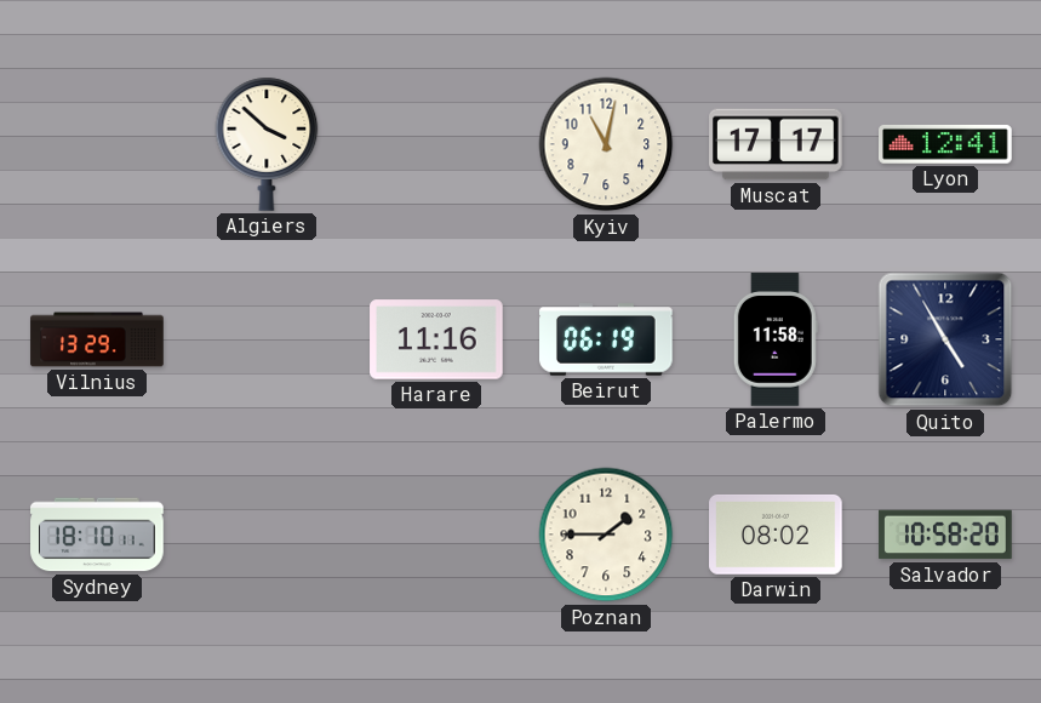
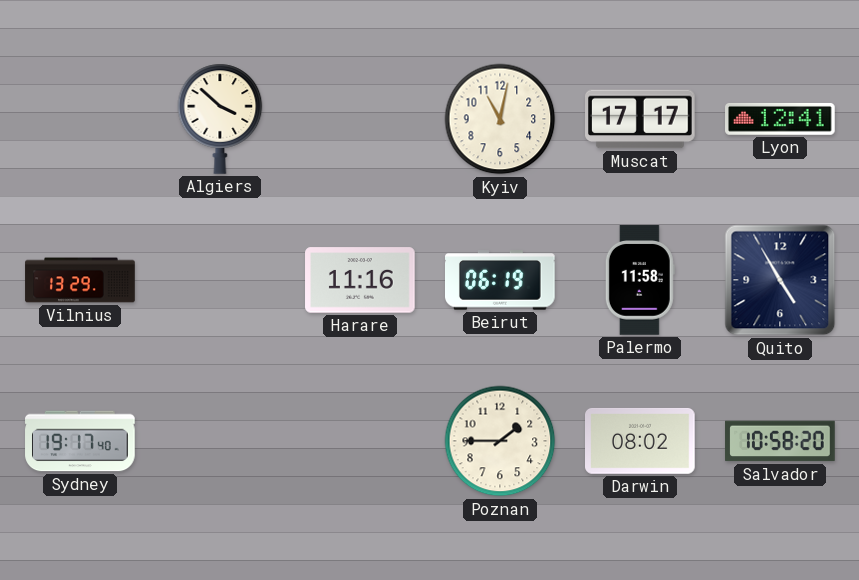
Sydney: 18:10 -> 19:17
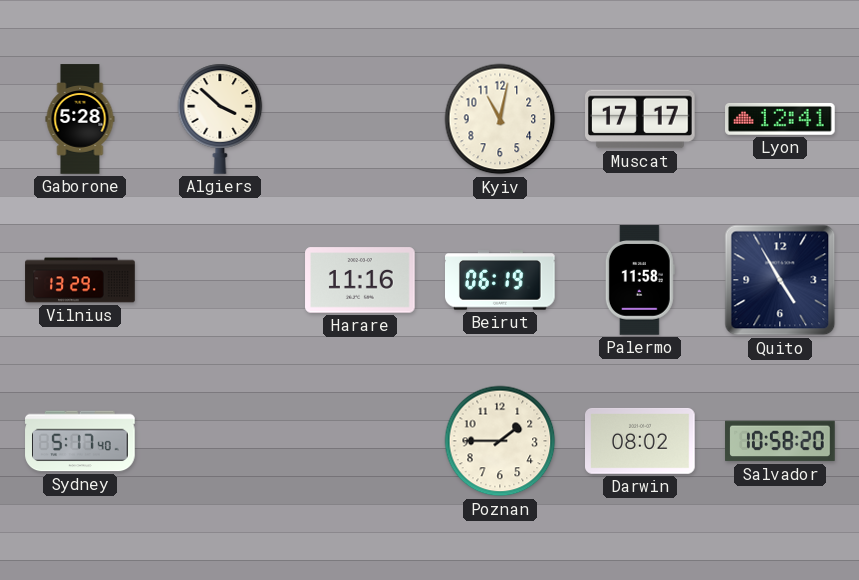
Gaborone: none -> 5:28
Sydney: 19:17 -> 5:17
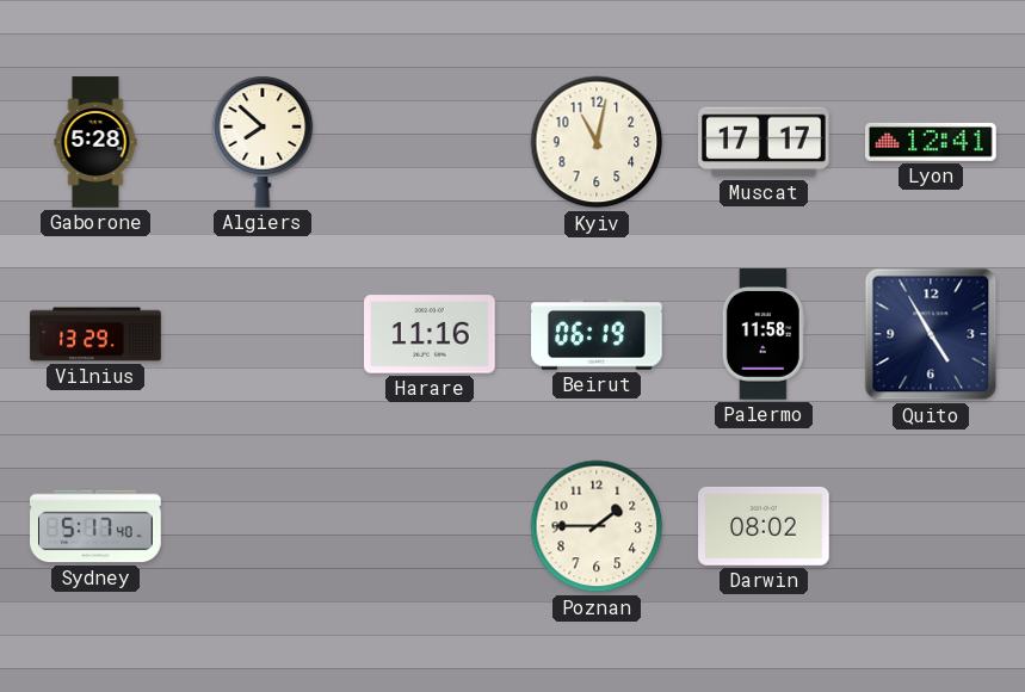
Algiers: 3:52 -> 7:52
Salvador: 10:58 -> none
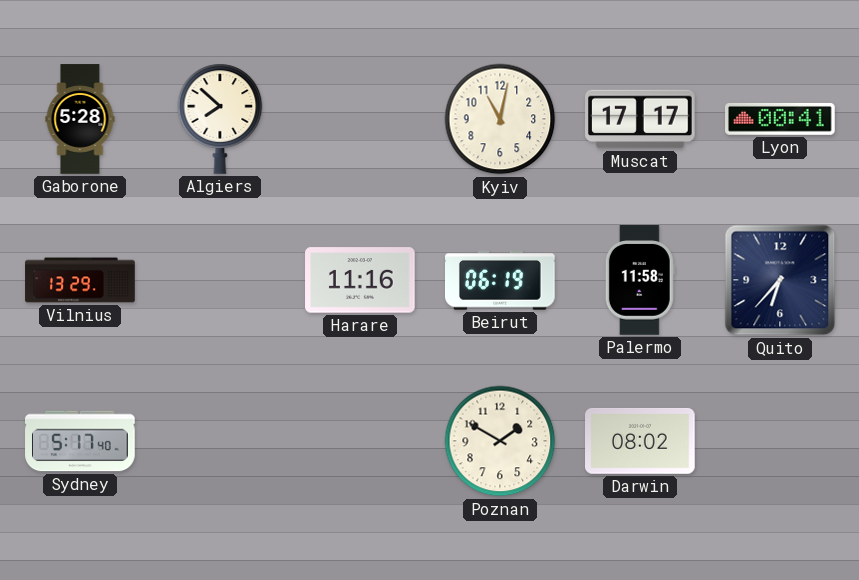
Lyon: 12:41 -> 00:41
Quito: 4:55 -> 6:37
Poznan: 1:45 -> 1:50
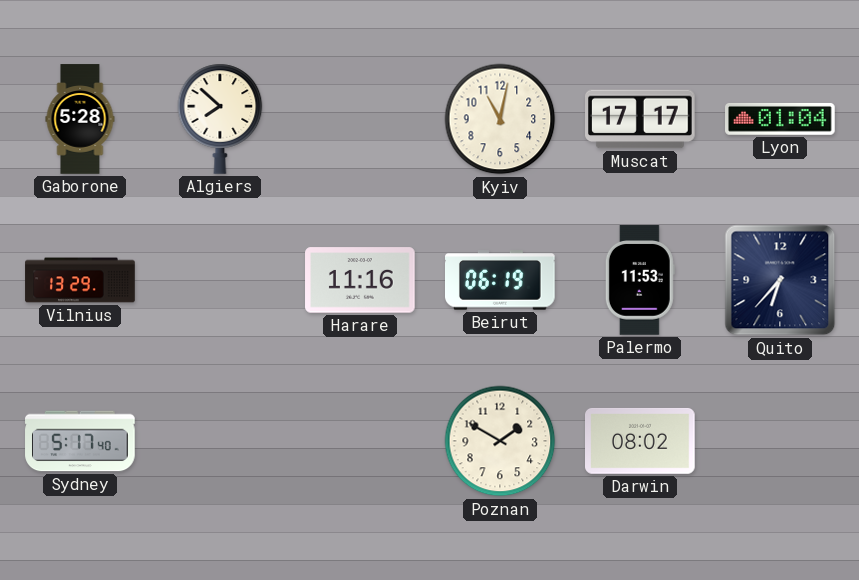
Lyon: 00:41 -> 01:04
Palermo: 11:58 -> 11:53
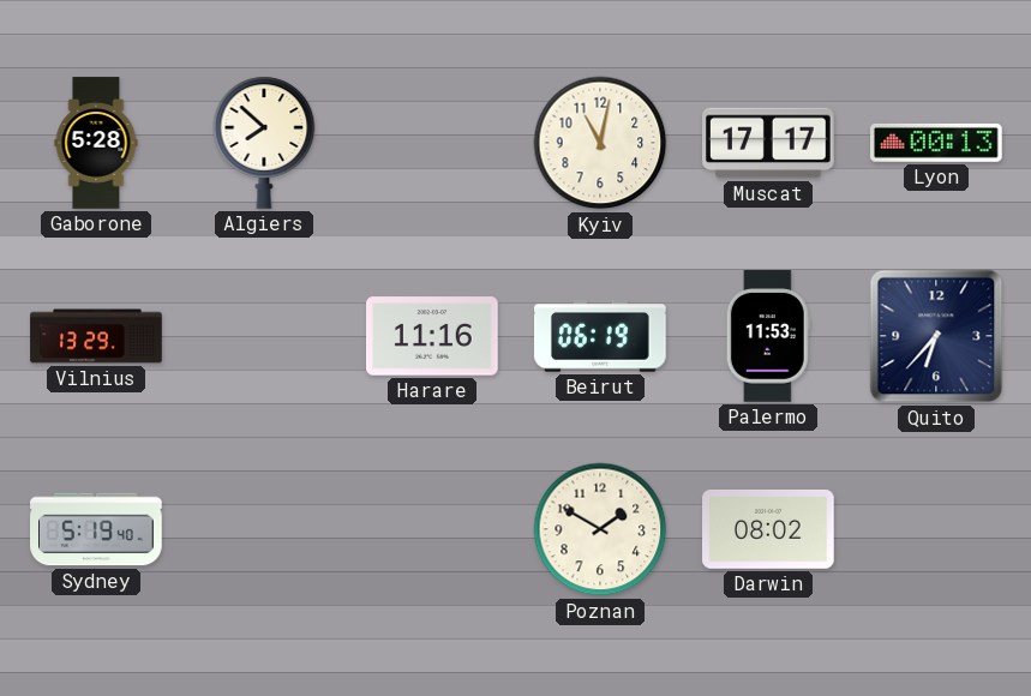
Lyon: 01:04 -> 00:13
Sydney: 5:17 -> 5:19
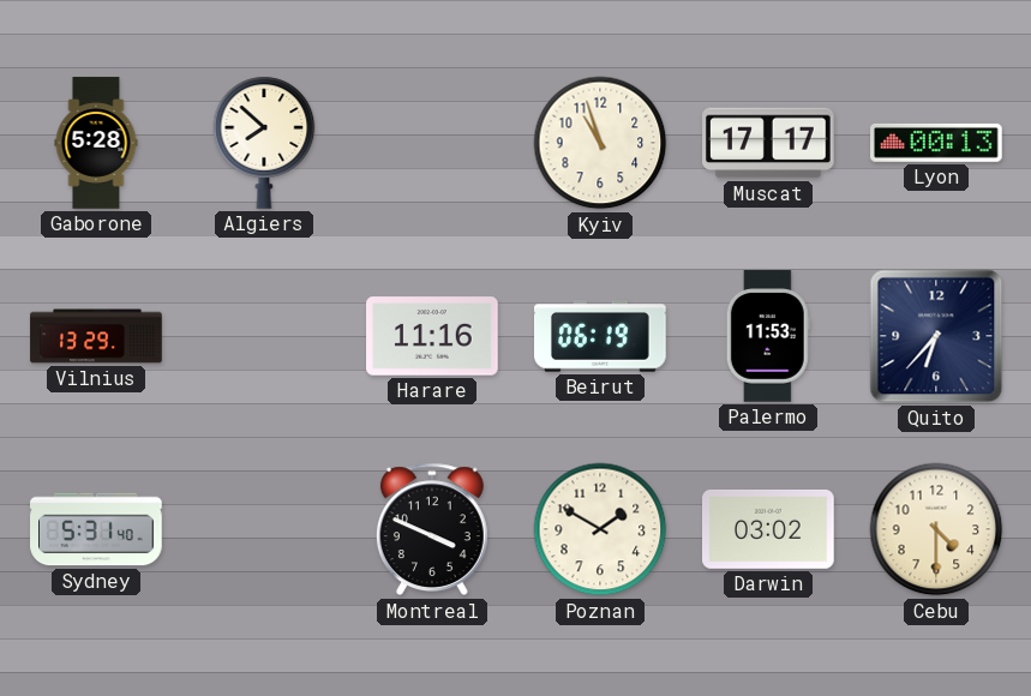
Kyiv: 11:02 -> 10:57
Sydney: 5:19 -> 5:31
Montreal: none -> 3:49
Darwin: 08:02 -> 03:02
Cebu: none -> 4:30
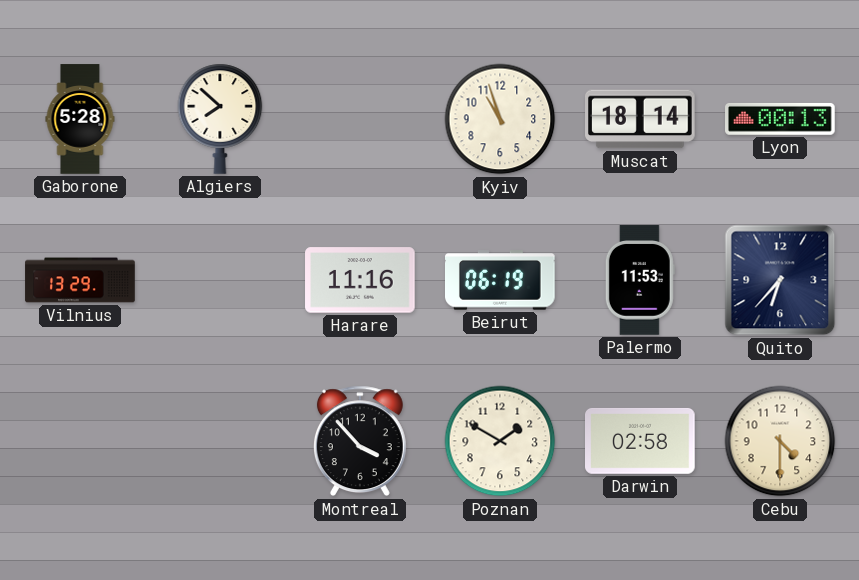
Muscat: 17:17 -> 18:14
Sydney: 5:31 -> none
Montreal: 3:49 -> 3:53
Darwin: 03:02 -> 02:58
